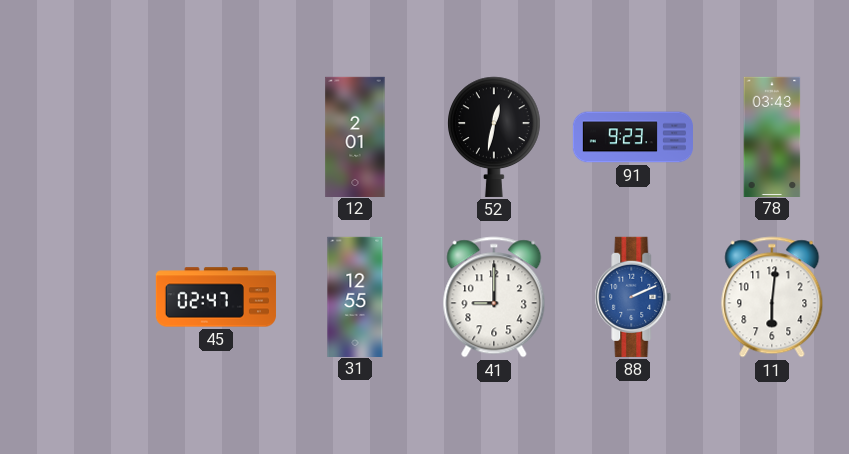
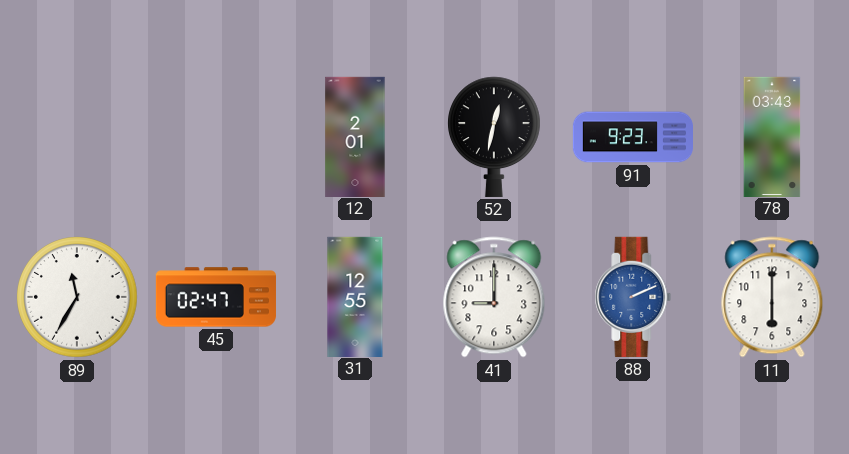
89: none -> 11:35
11: 6:01 -> 6:00
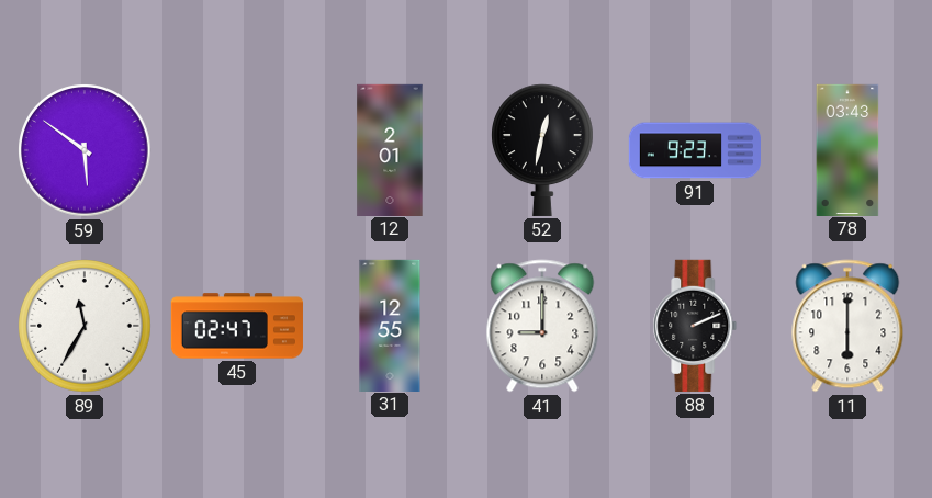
59: none -> 5:51
88 dial: blue -> black
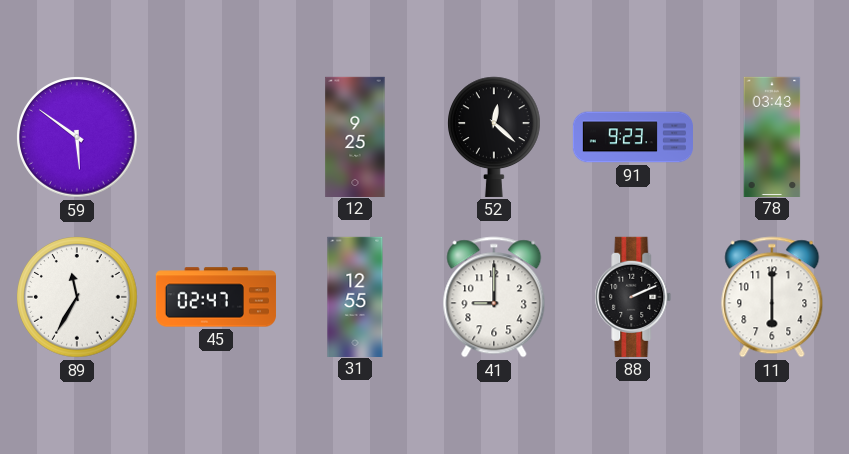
12: 2:01 -> 9:25
52: 12:32 -> 12:22
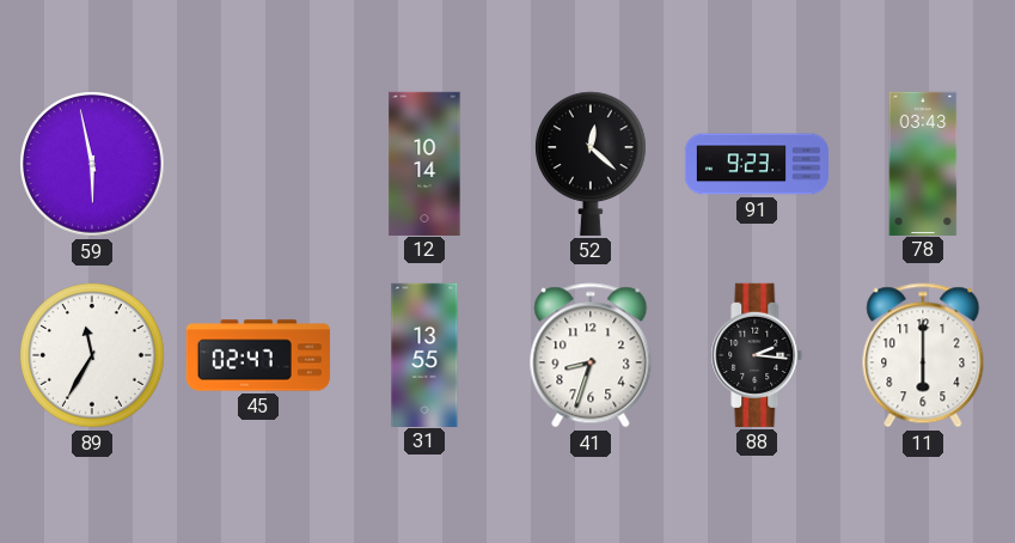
59: 5:51 -> 5:58
12: 9:25 -> 10:14
31: 12:55 -> 13:55
41: 9:00 -> 8:33
88: 2:11 -> 2:16
